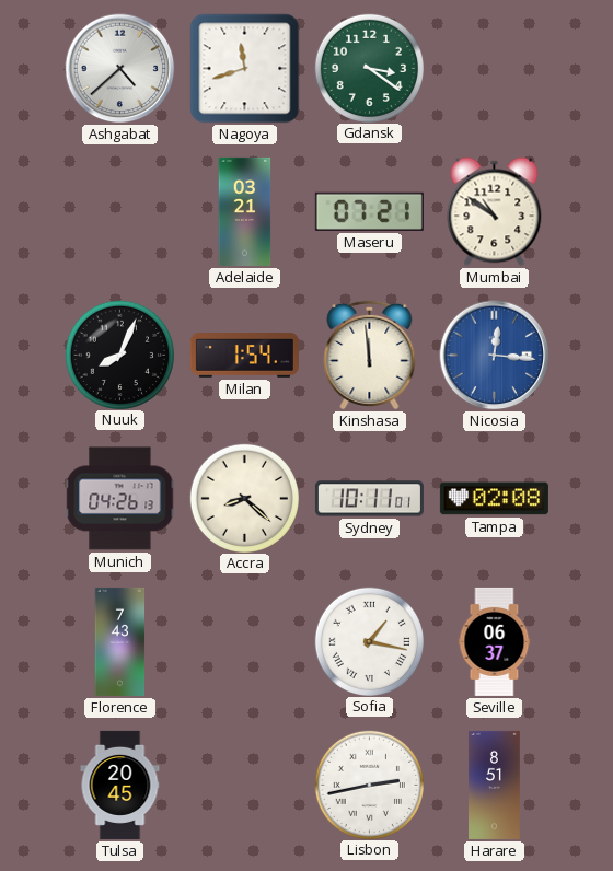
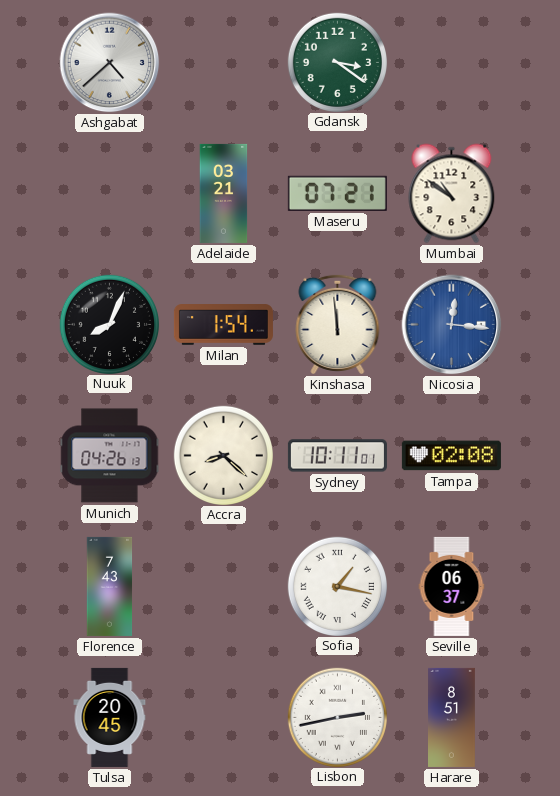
Nagoya: 11:42 -> none
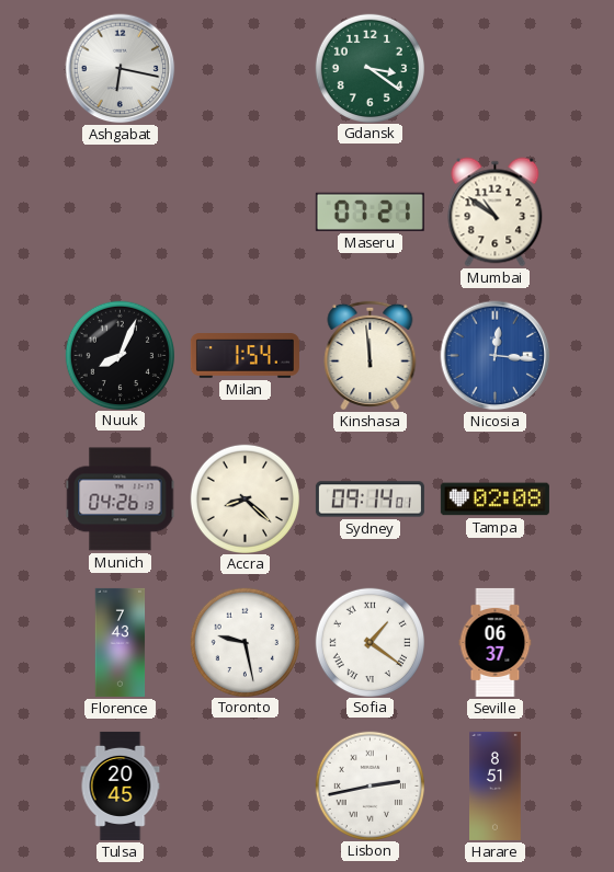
Ashgabat: 4:38 -> 6:17
Adelaide: 03:21 -> none
Sydney: 10:11 -> 09:14
Toronto: none -> 9:28
Sofia: 1:17 -> 1:21
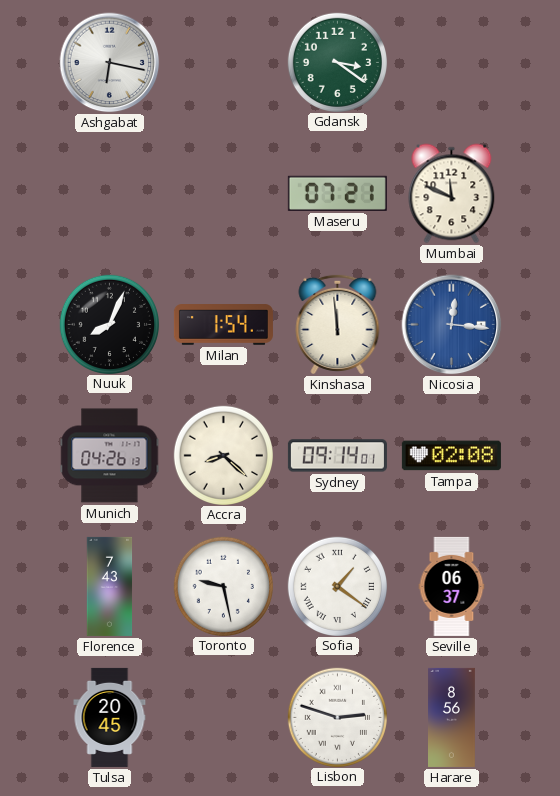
Mumbai: 10:51 -> 11:49
Lisbon: 2:43 -> 2:48
Harare: 8:51 -> 8:56
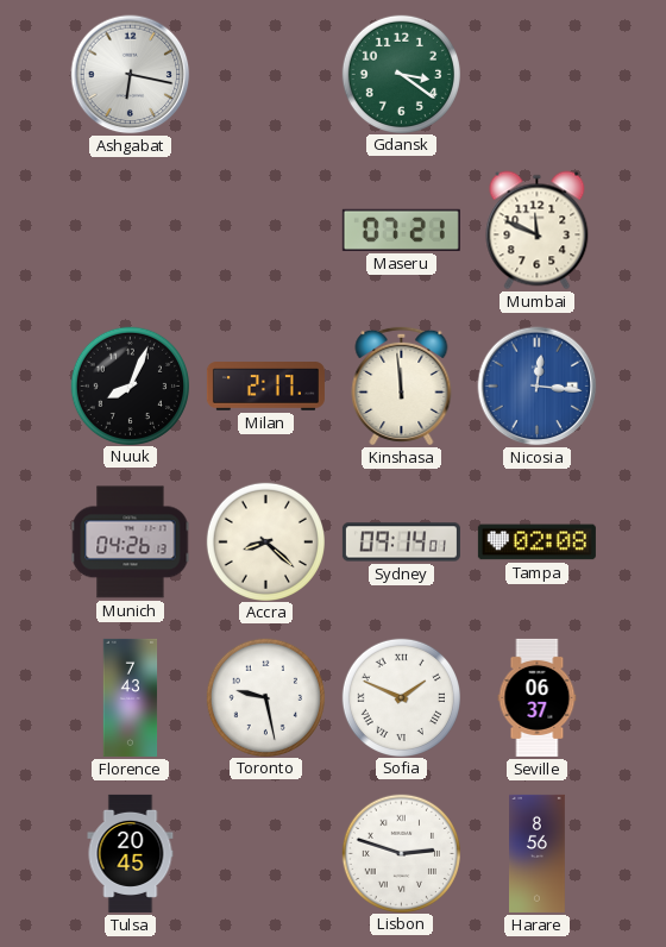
Milan: 1:54 -> 2:17
Sofia: 1:21 -> 1:49
